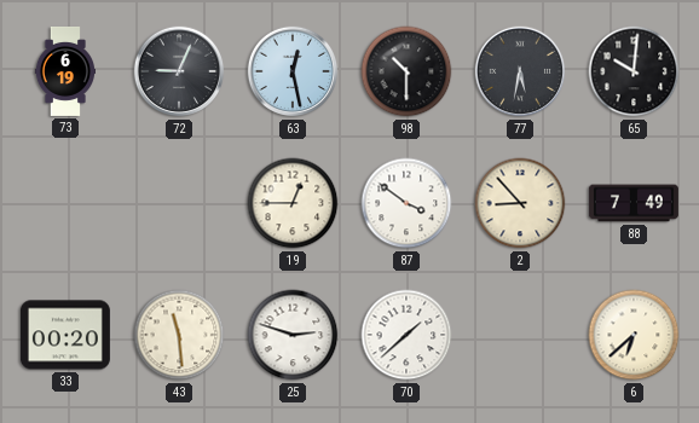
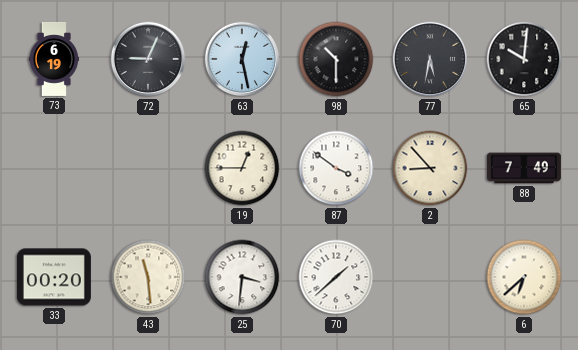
25: 2:48 -> 3:31
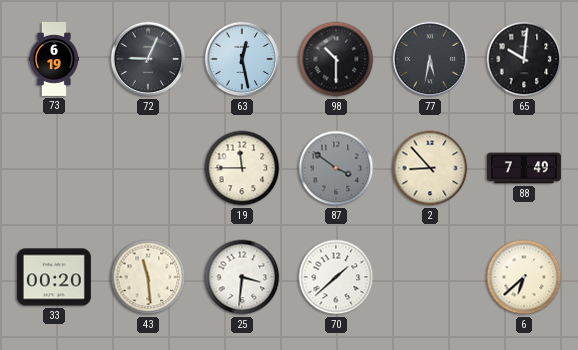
19: 12:45 -> 11:45
87 dial: white -> grey
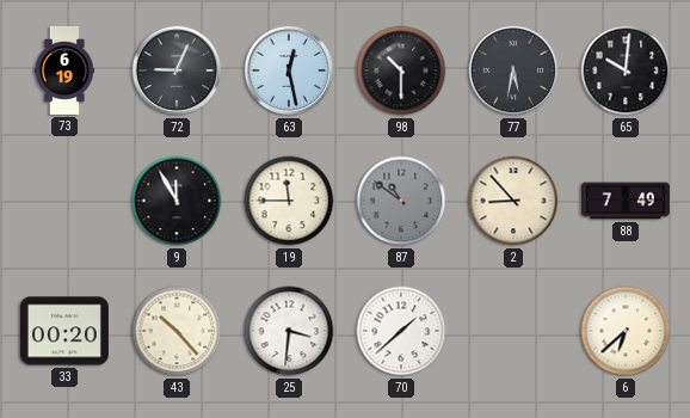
9: none -> 11:55
87: 3:51 -> 10:51
43: 11:29 -> 10:23
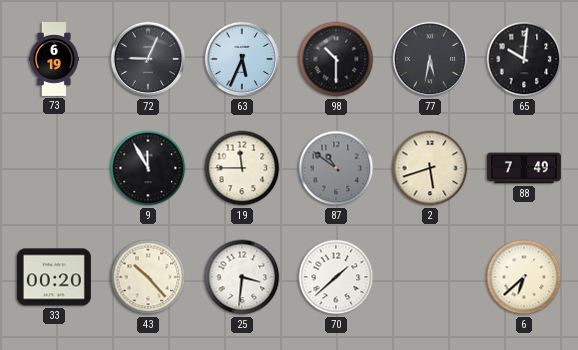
63: 12:28 -> 5:34
2: 8:53 -> 5:42
